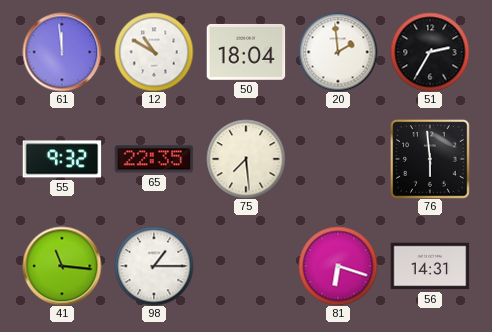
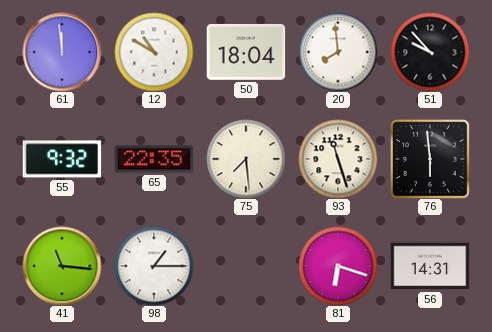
20: 1:59 -> 7:59
51: 2:35 -> 9:53
93: none -> 11:27
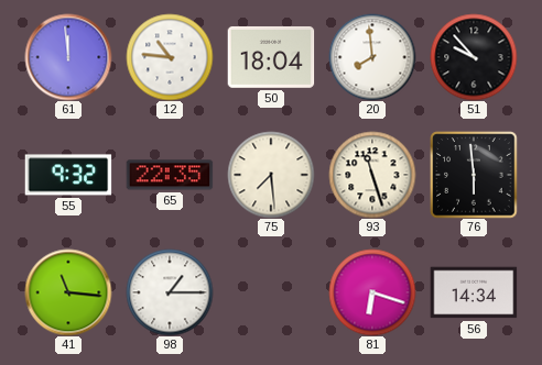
12: 10:50 -> 10:46
56: 14:31 -> 14:34
